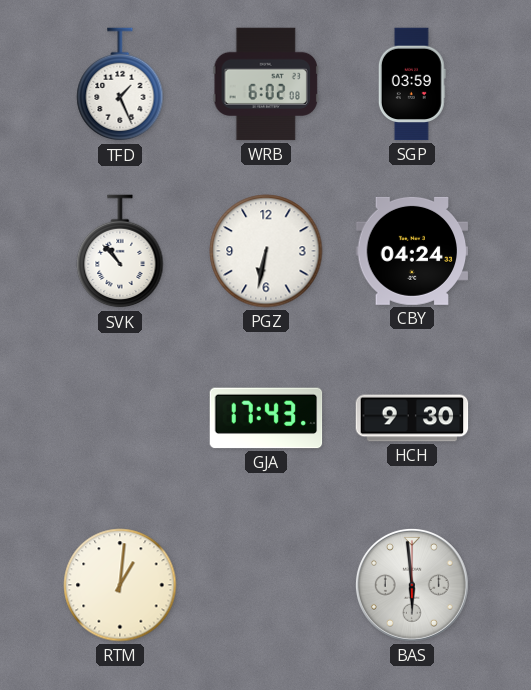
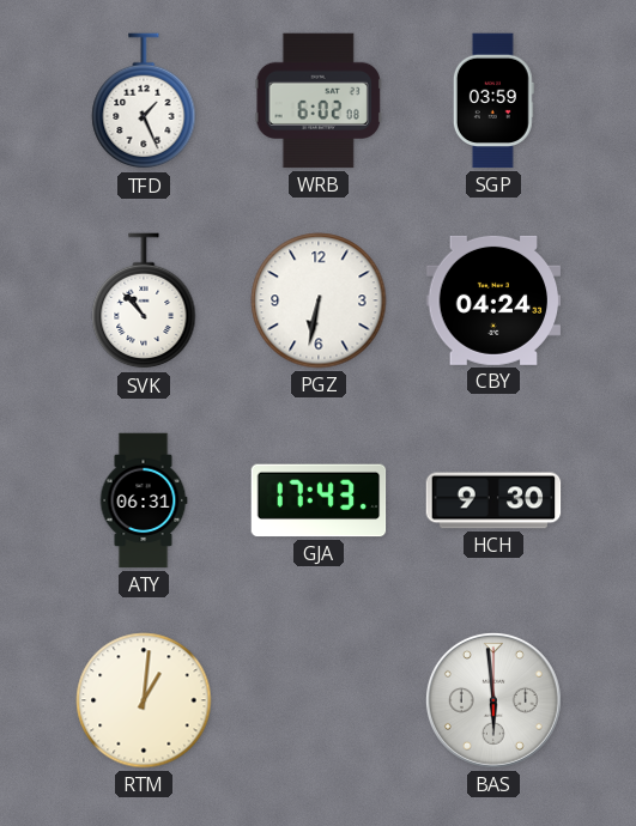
ATY: none -> 06:31
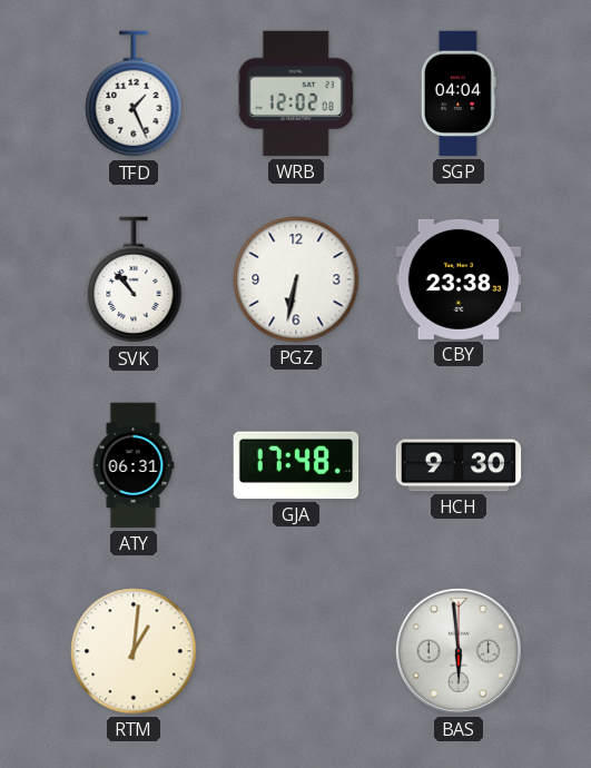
WRB: 6:02 -> 12:02
SGP: 03:59 -> 04:04
CBY: 04:24 -> 23:38
GJA: 17:43 -> 17:48
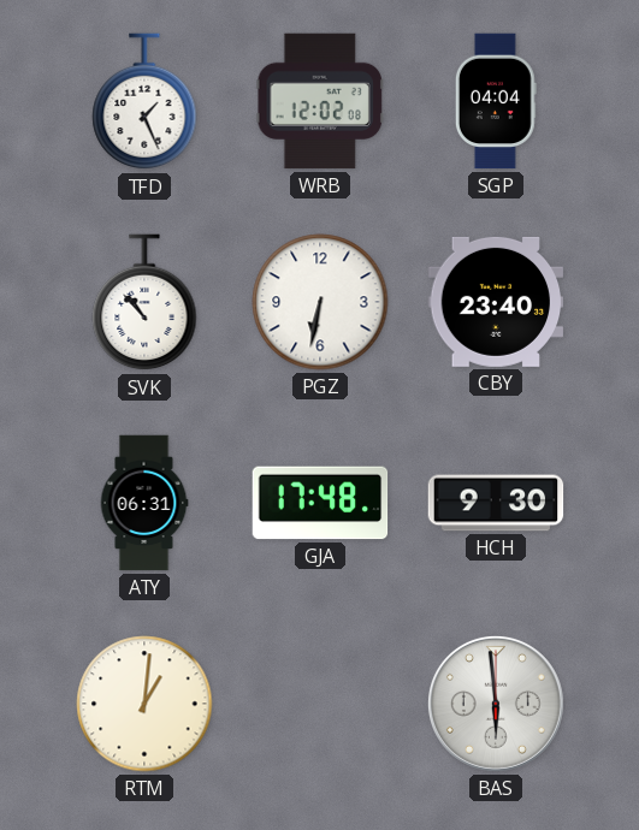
CBY: 23:38 -> 23:40
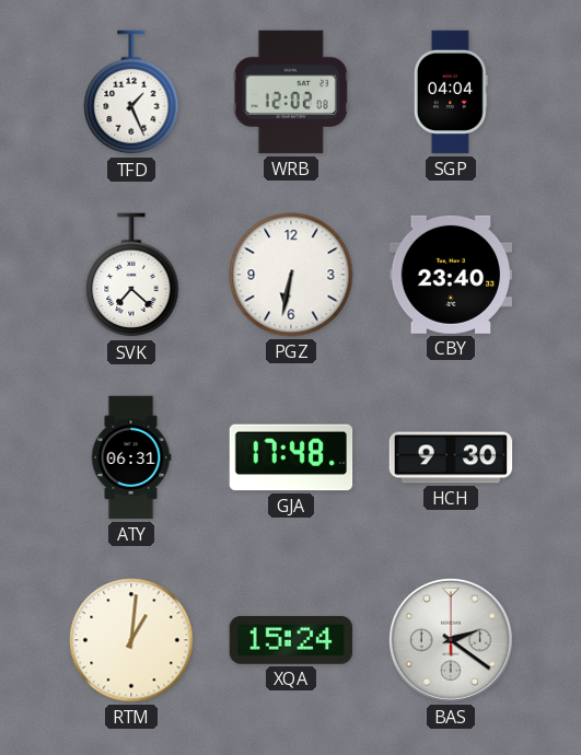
SVK: 10:53 -> 7:22
XQA: none -> 15:24
BAS: 5:59 -> 2:21
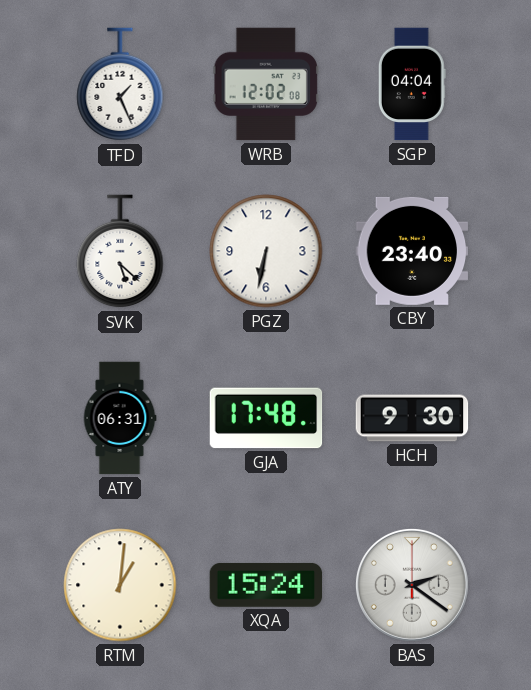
SVK: 7:22 -> 5:22
